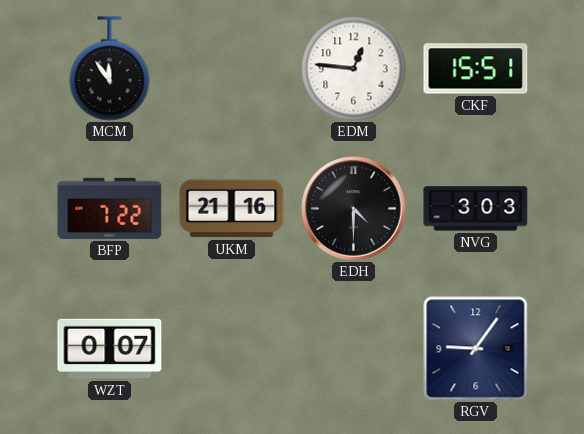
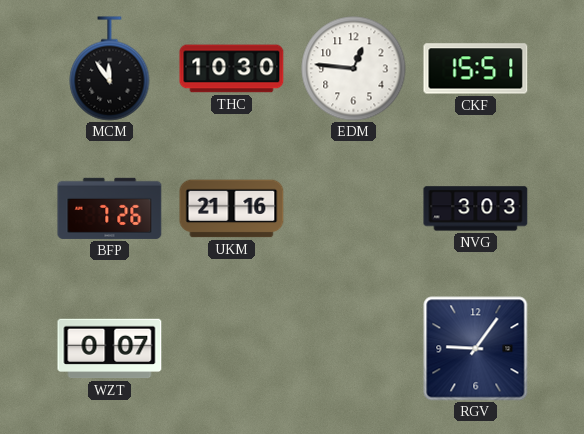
THC: none -> 10:30
BFP: 7:22 -> 7:26
EDH: 4:30 -> none
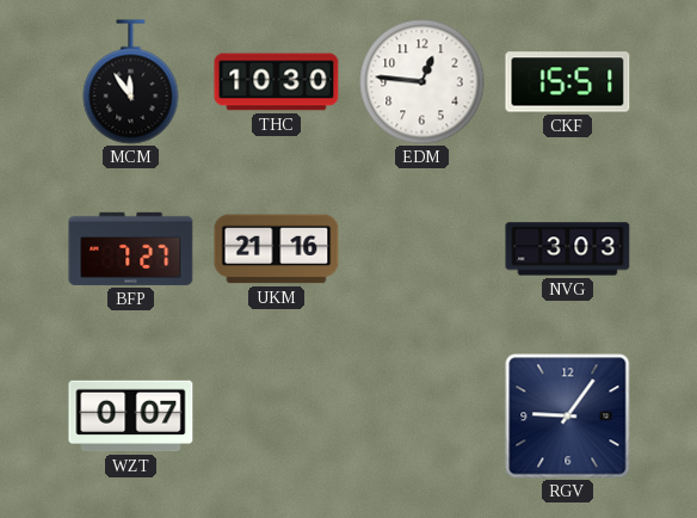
BFP: 7:26 -> 7:27
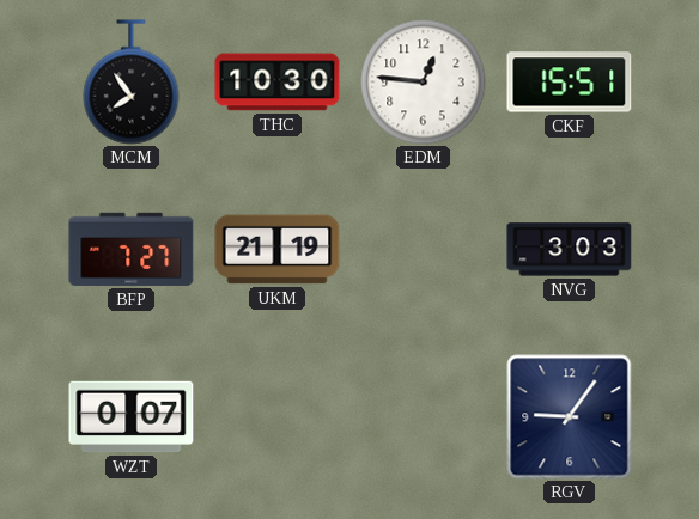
MCM: 11:54 -> 7:54
UKM: 21:16 -> 21:19
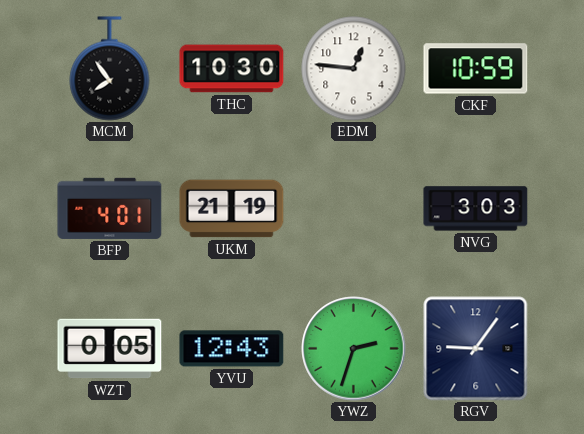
CKF: 15:51 -> 10:59
BFP: 7:27 -> 4:01
WZT: 0:07 -> 0:05
YVU: none -> 12:43
YWZ: none -> 2:33
